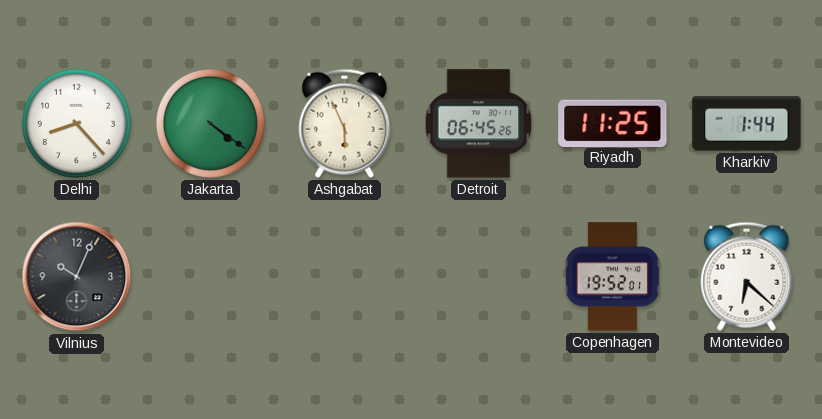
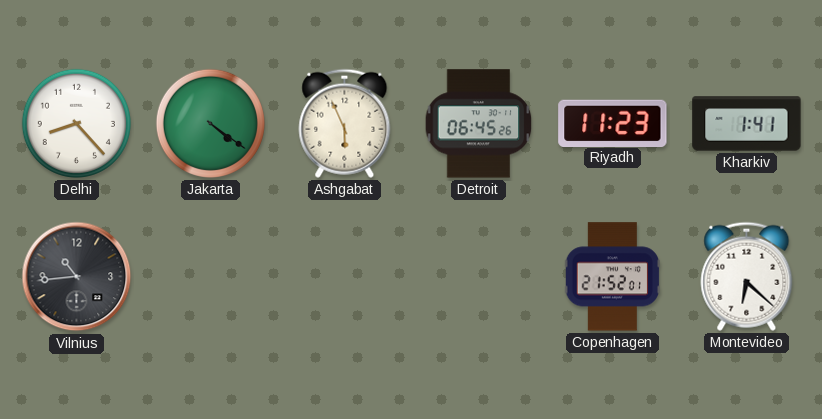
Riyadh: 11:25 -> 11:23
Kharkiv: 1:44 -> 1:41
Vilnius: 10:04 -> 10:44
Copenhagen: 19:52 -> 21:52
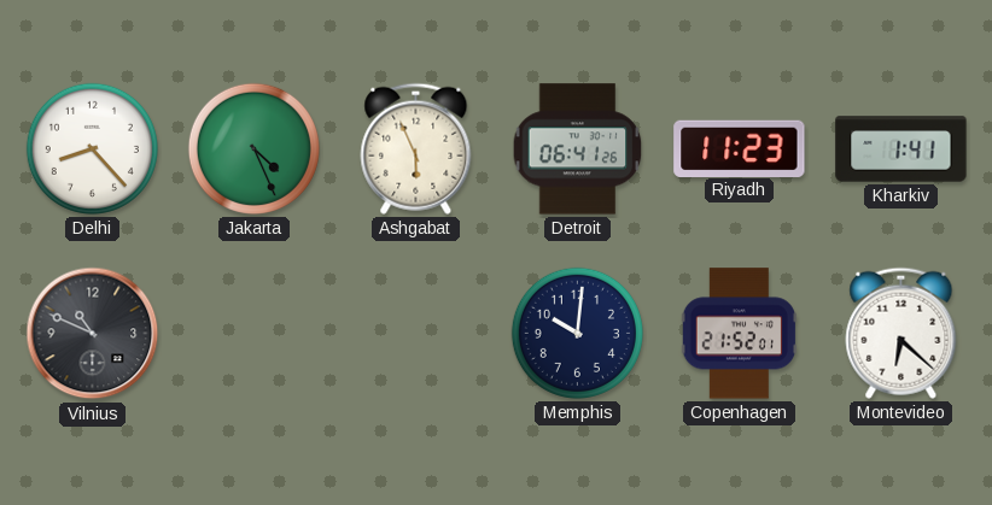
Jakarta: 4:21 -> 4:26
Detroit: 06:45 -> 06:41
Vilnius: 10:44 -> 10:49
Memphis: none -> 10:01
